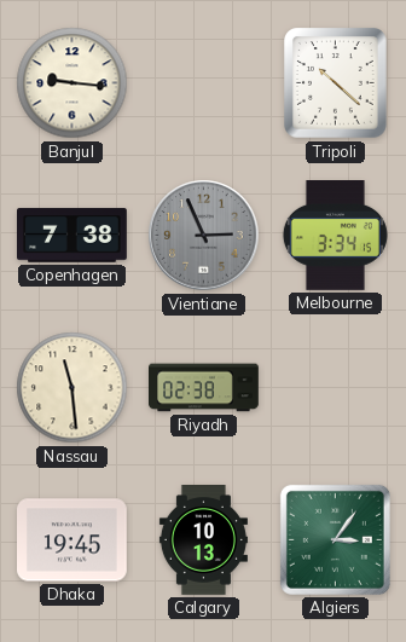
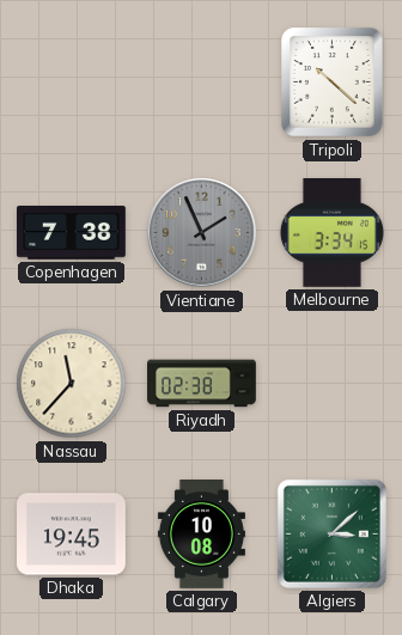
Banjul: 9:16 -> none
Vientiane: 2:56 -> 1:56
Nassau: 11:29 -> 11:37
Calgary: 10:13 -> 10:08
Algiers: 3:06 -> 3:08
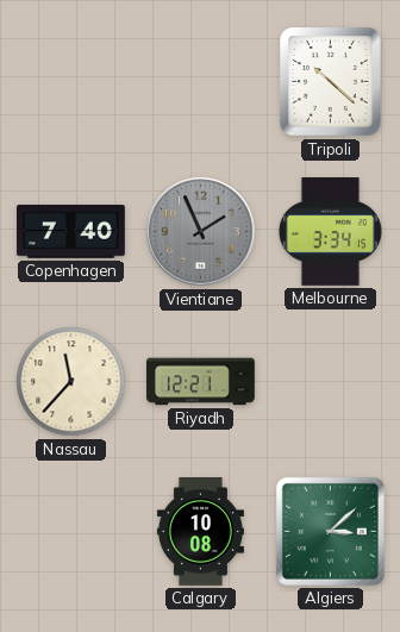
Copenhagen: 7:38 -> 7:40
Riyadh: 02:38 -> 12:21
Dhaka: 19:45 -> none
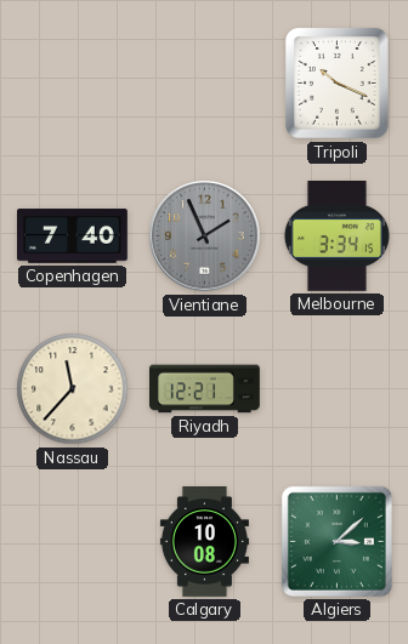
Tripoli: 10:22 -> 10:19
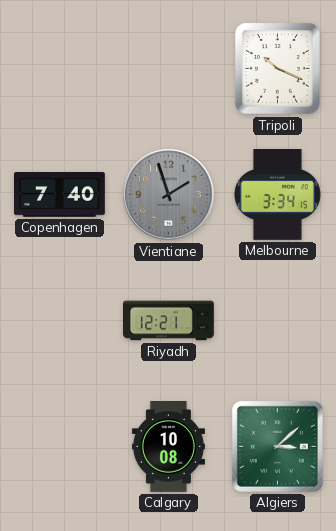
Vientiane: 1:56 -> 1:57
Nassau: 11:37 -> none
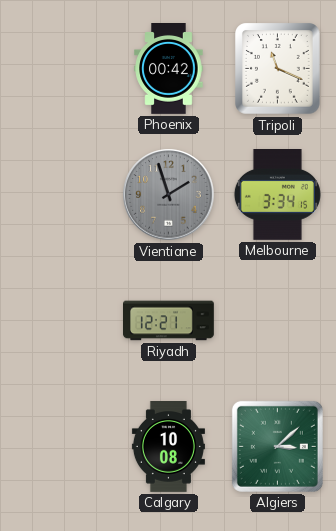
Phoenix: none -> 00:42
Tripoli: 10:19 -> 11:19
Copenhagen: 7:40 -> none
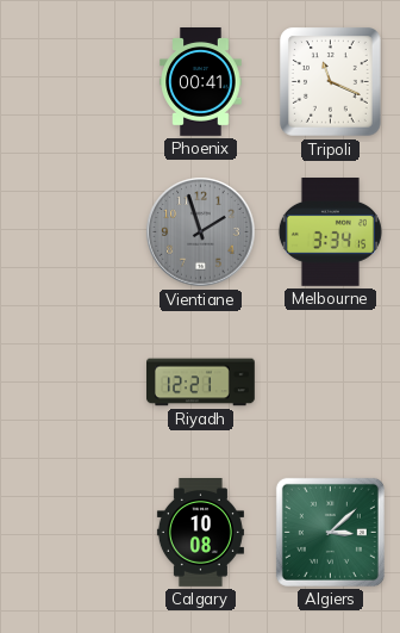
Phoenix: 00:42 -> 00:41
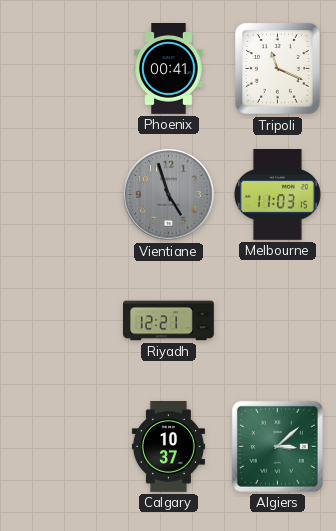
Vientiane: 1:57 -> 4:57
Melbourne: 3:34 -> 11:03
Calgary: 10:08 -> 10:37
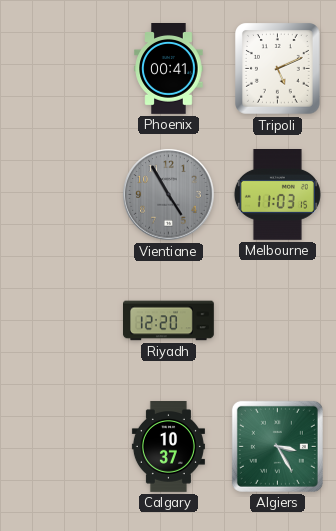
Tripoli: 11:19 -> 5:11
Vientiane: 4:57 -> 4:55
Riyadh: 12:21 -> 12:20
Algiers: 3:08 -> 3:25
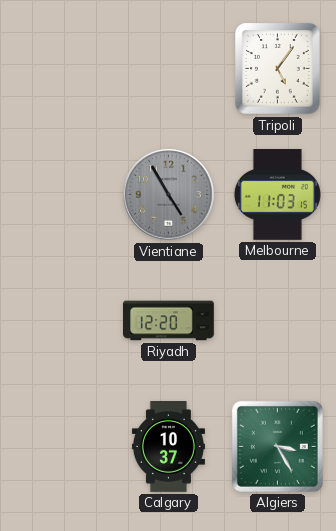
Phoenix: 00:41 -> none
Tripoli: 5:11 -> 5:06
